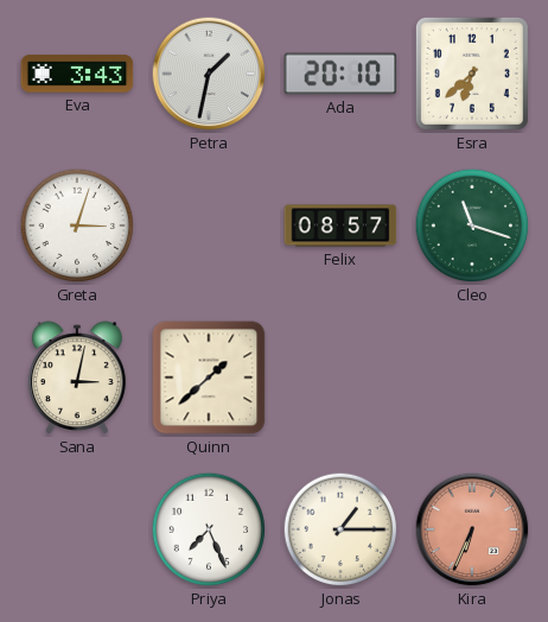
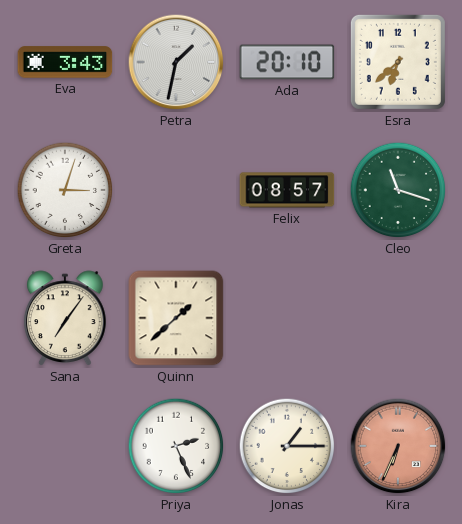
Sana: 3:02 -> 7:06
Priya: 7:26 -> 2:26
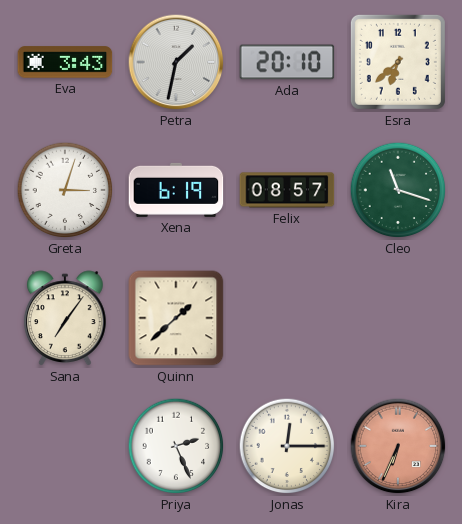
Xena: none -> 6:19
Jonas: 1:15 -> 12:15
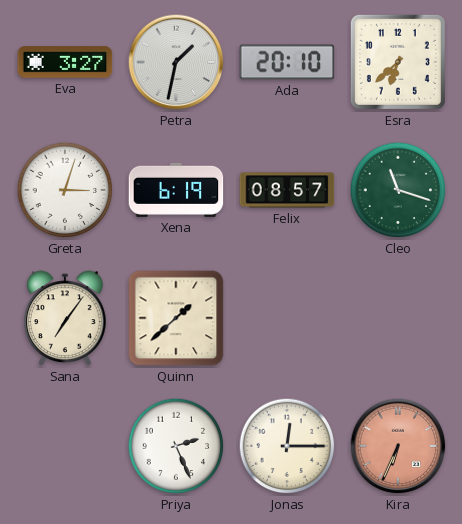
Eva: 3:43 -> 3:27
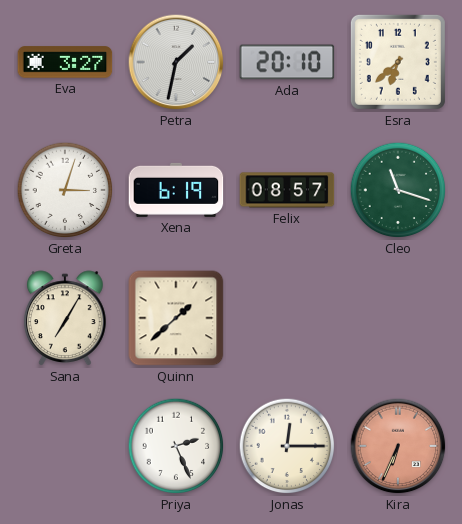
Sana: 7:06 -> 7:05
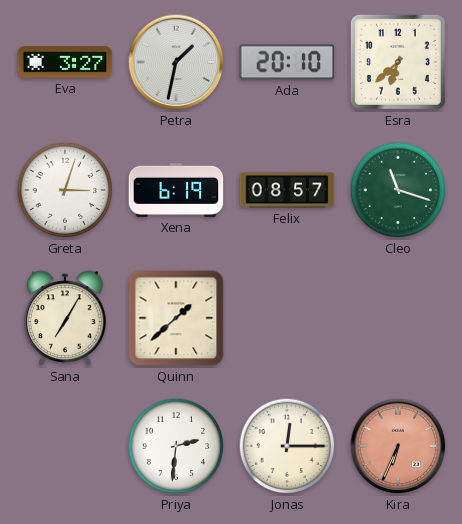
Priya: 2:26 -> 2:31
